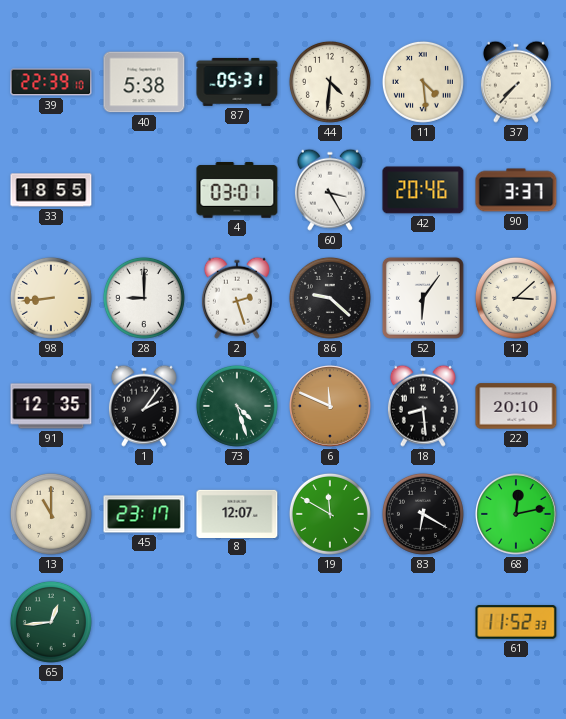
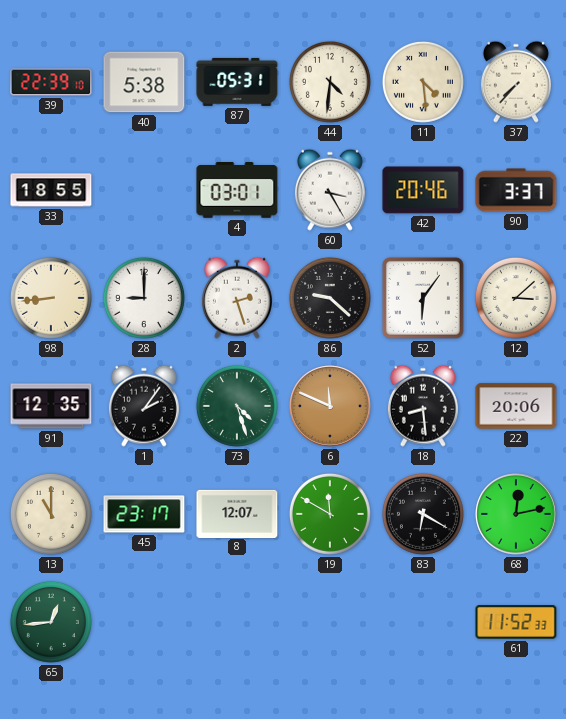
22: 20:10 -> 20:06
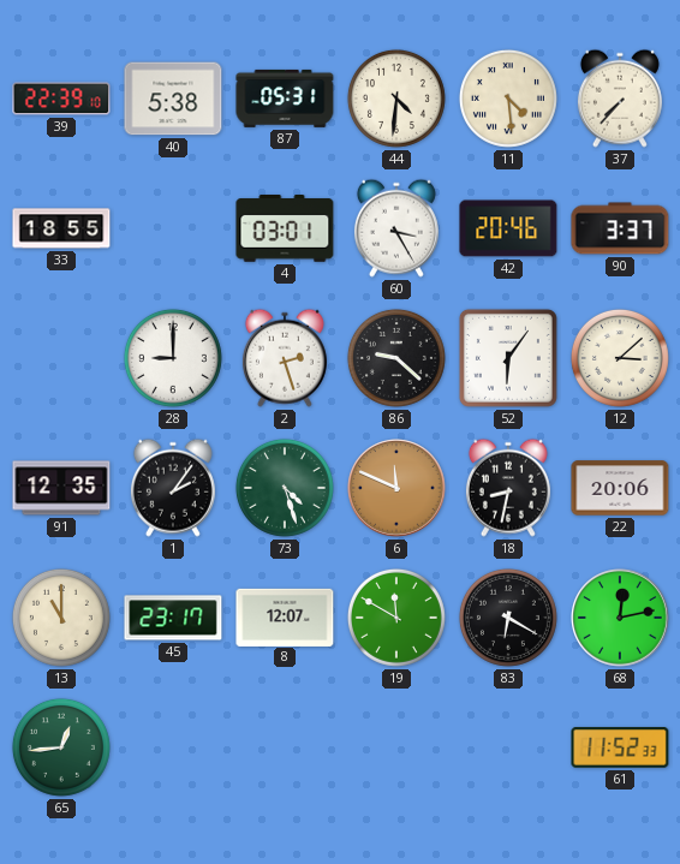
98: 8:44 -> none
18: 8:29 -> 8:32
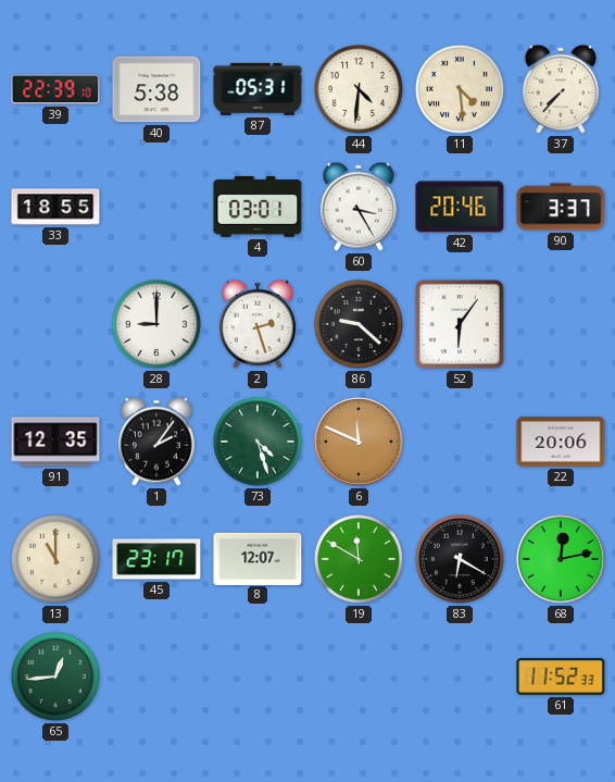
12: 3:08 -> none
18: 8:32 -> none
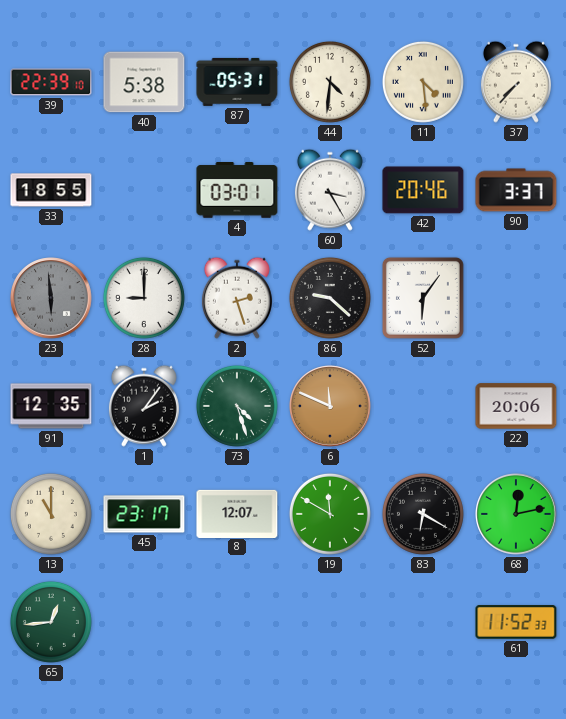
23: none -> 5:59
